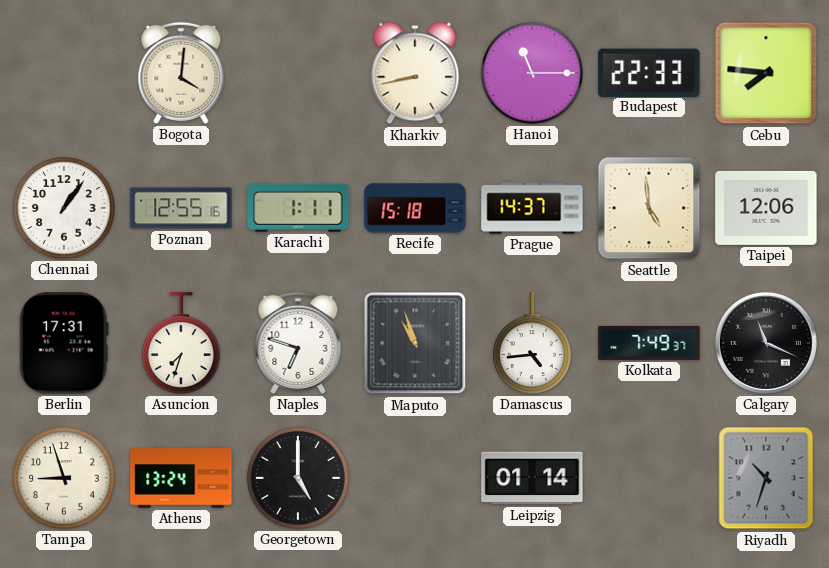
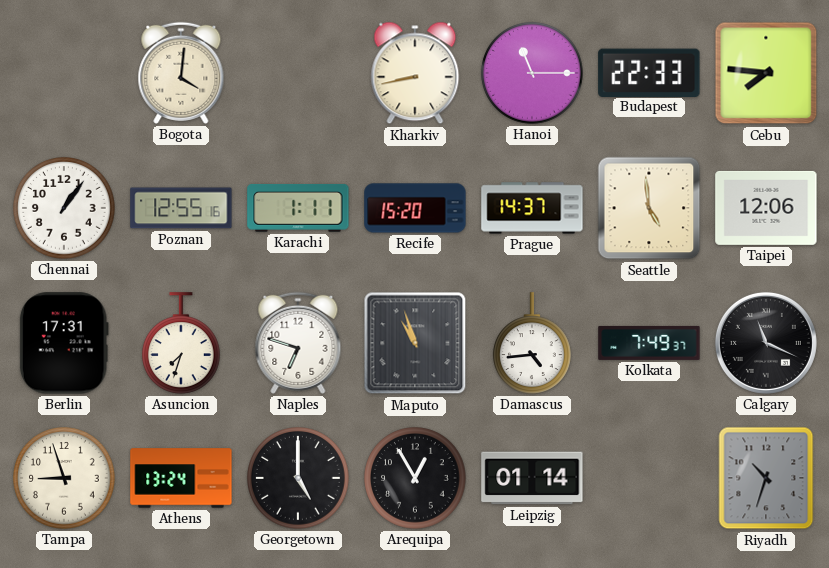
Recife: 15:18 -> 15:20
Arequipa: none -> 12:55
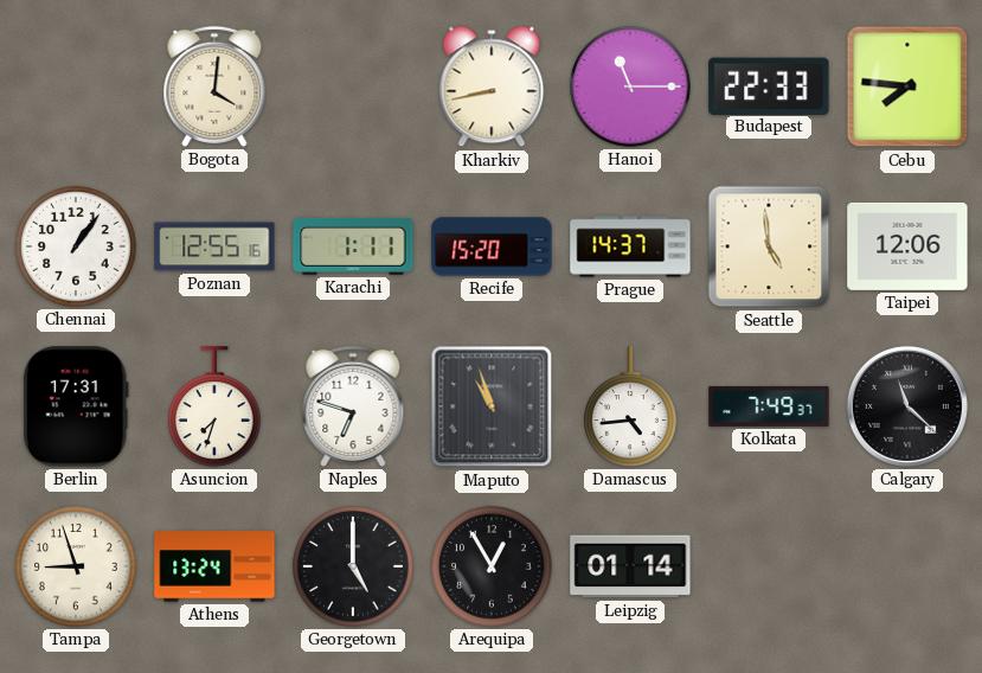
Calgary: 11:19 -> 11:22
Riyadh: 10:33 -> none
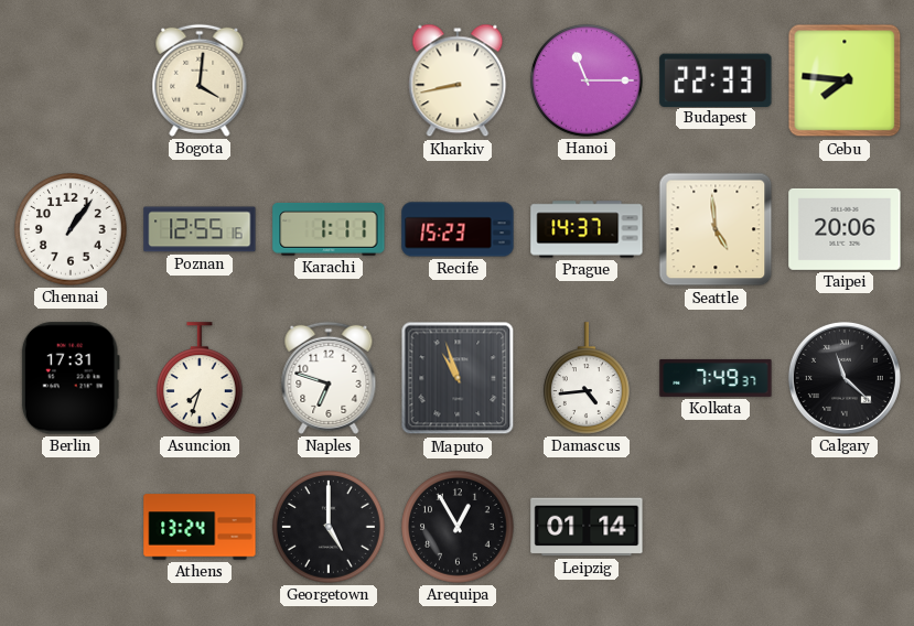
Recife: 15:20 -> 15:23
Taipei: 12:06 -> 20:06
Tampa: 8:57 -> none
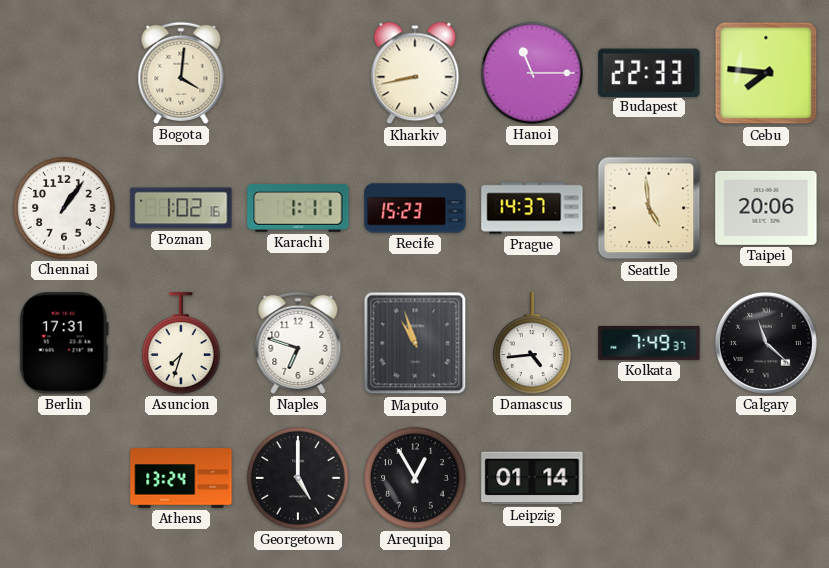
Poznan: 12:55 -> 1:02
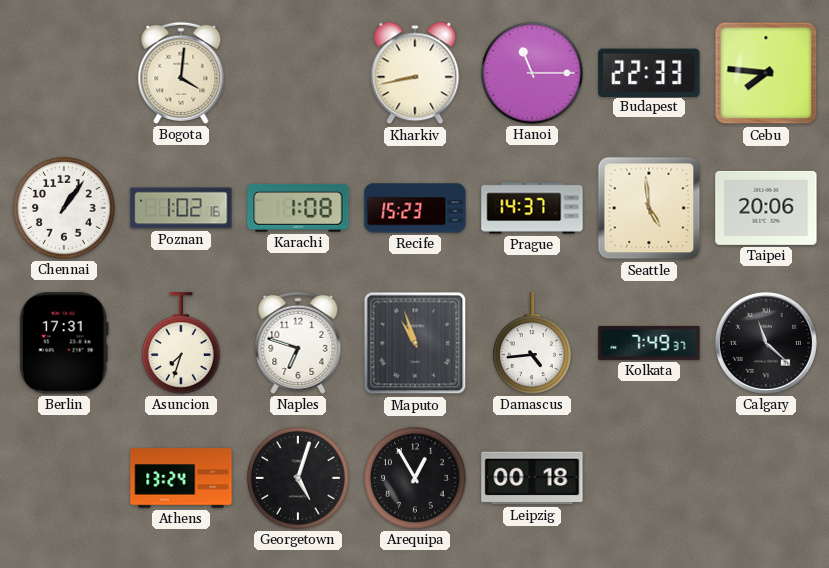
Karachi: 1:11 -> 1:08
Georgetown: 5:00 -> 5:03
Leipzig: 01:14 -> 00:18
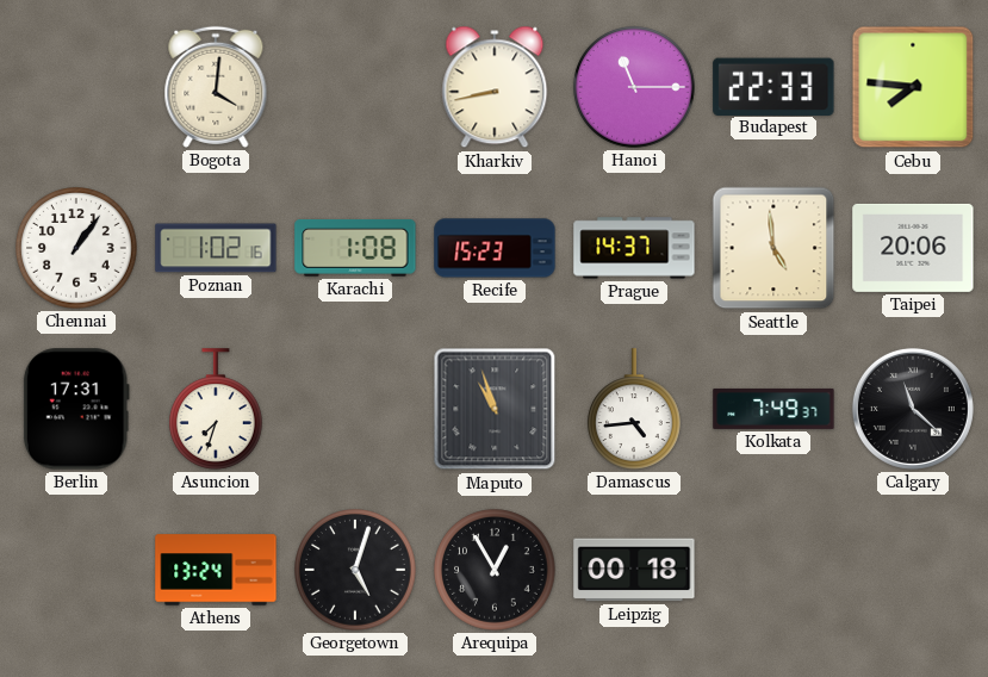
Naples: 6:48 -> none
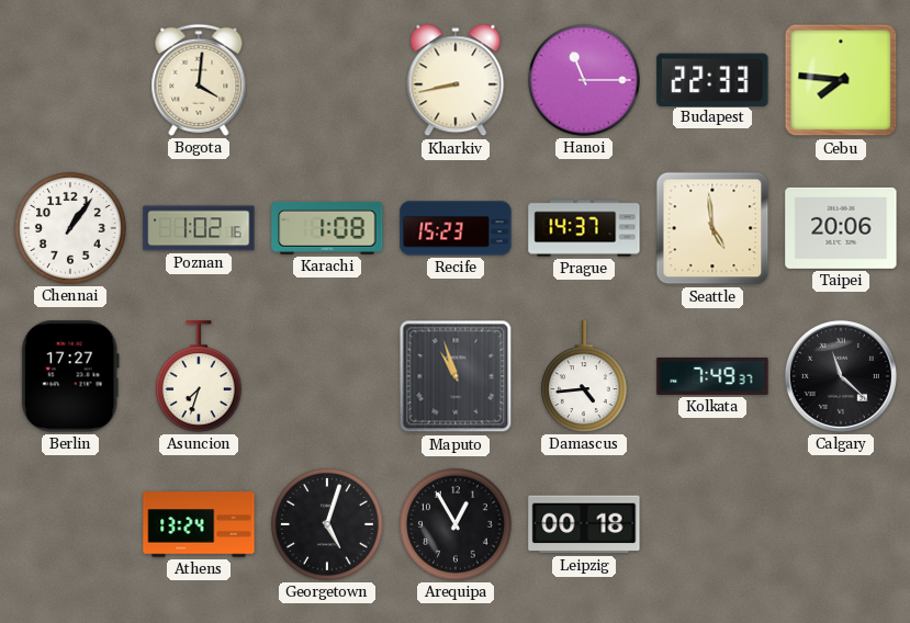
Berlin: 17:31 -> 17:27
